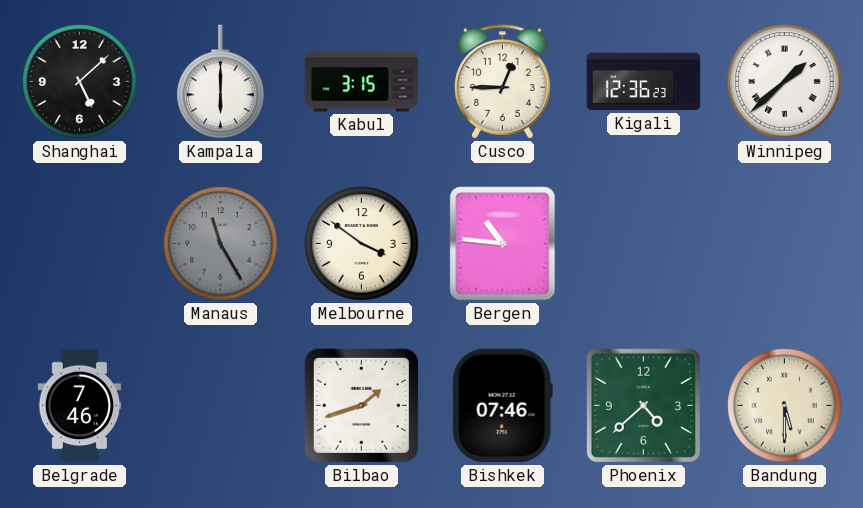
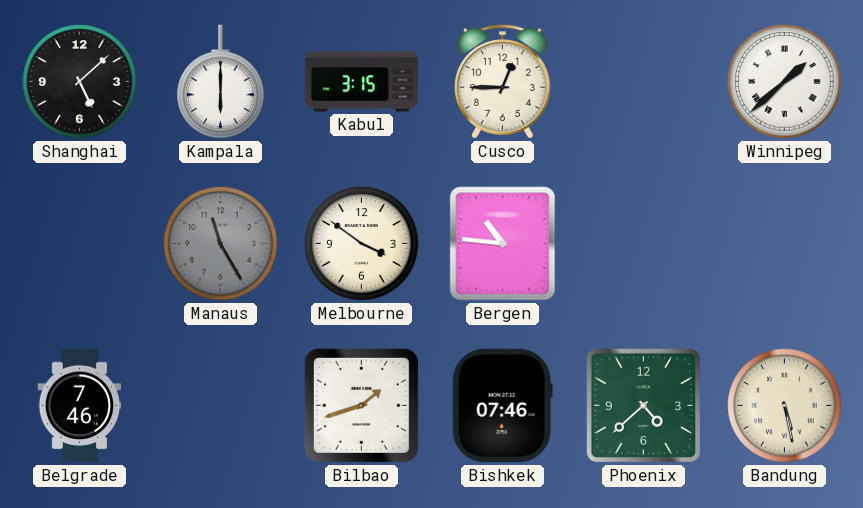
Kigali: 12:36 -> none
Bandung: 5:30 -> 5:28
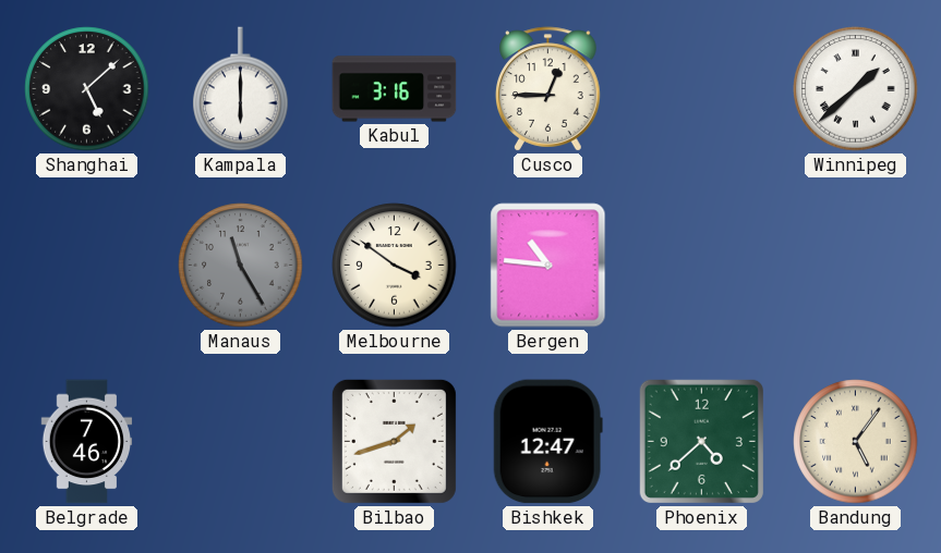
Kabul: 3:15 -> 3:16
Bishkek: 07:46 -> 12:47
Bandung: 5:28 -> 5:06
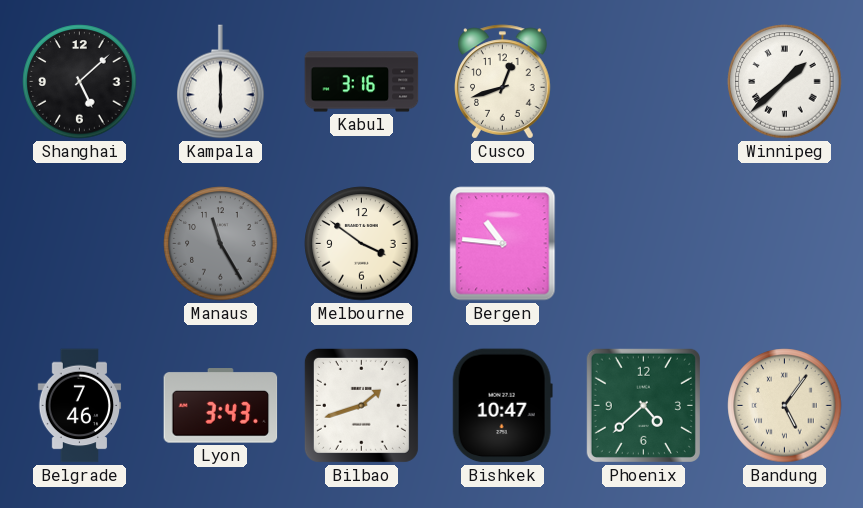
Cusco: 12:45 -> 12:42
Lyon: none -> 3:43
Bishkek: 12:47 -> 10:47
